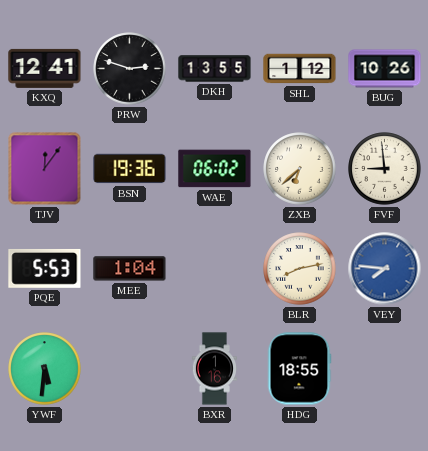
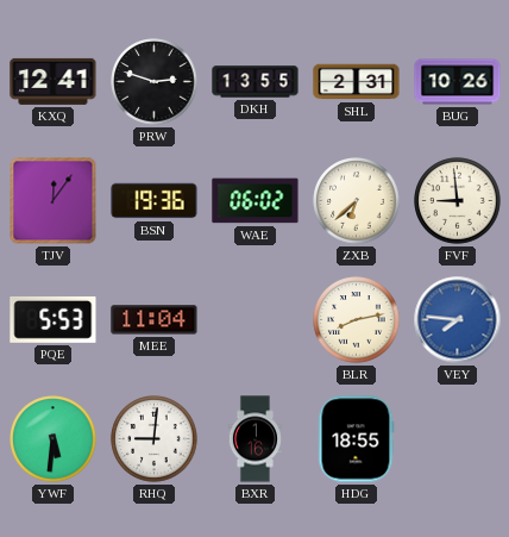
SHL: 1:12 -> 2:31
MEE: 1:04 -> 11:04
RHQ: none -> 9:01
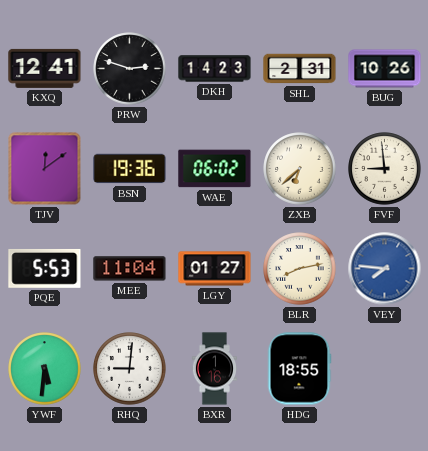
DKH: 13:55 -> 14:23
TJV: 12:06 -> 12:09
LGY: none -> 01:27
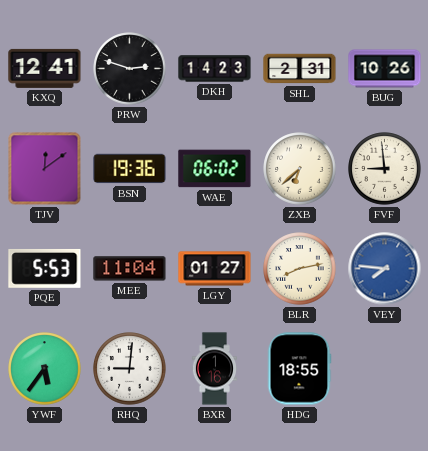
YWF: 5:31 -> 5:36
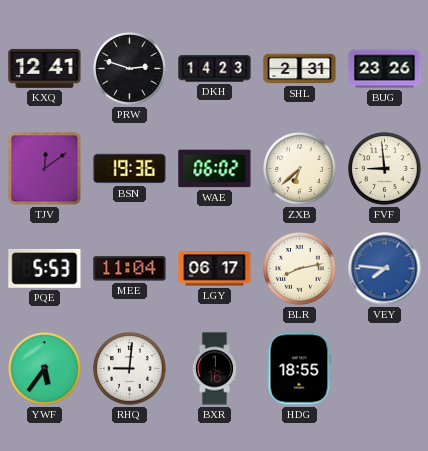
BUG: 10:26 -> 23:26
LGY: 01:27 -> 06:17
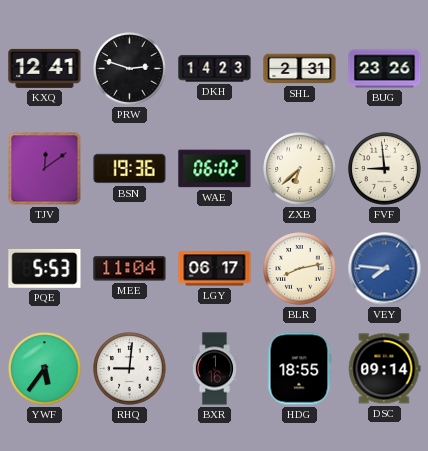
DSC: none -> 09:14
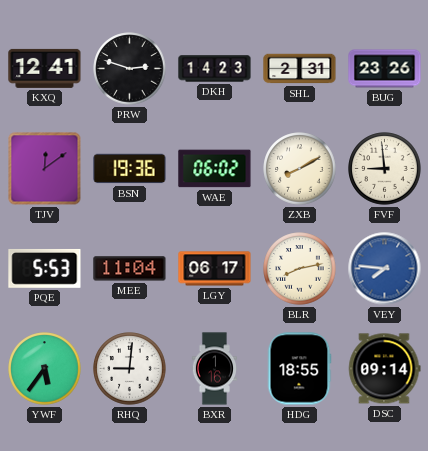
ZXB: 6:38 -> 8:10
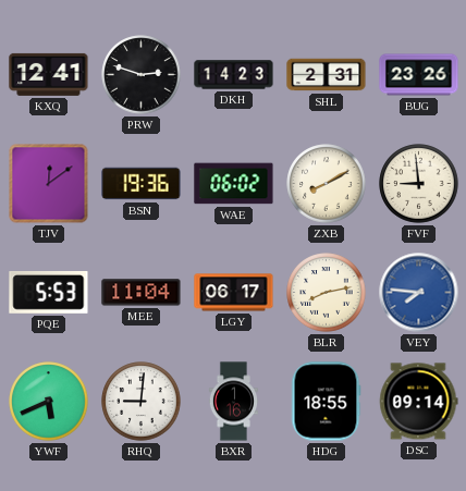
YWF: 5:36 -> 5:41
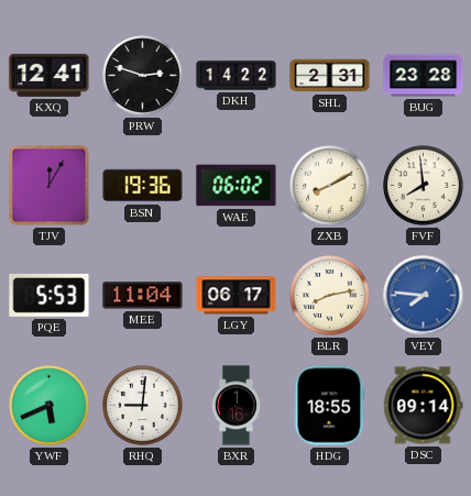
DKH: 14:23 -> 14:22
BUG: 23:26 -> 23:28
TJV: 12:09 -> 12:05
FVF: 8:59 -> 7:59
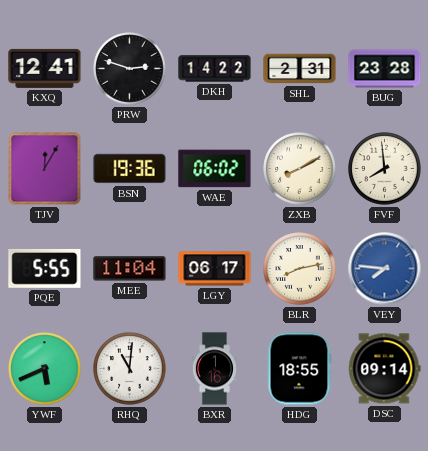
PQE: 5:53 -> 5:55
RHQ: 9:01 -> 11:01
